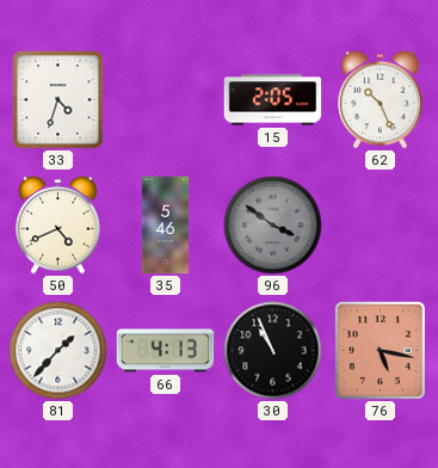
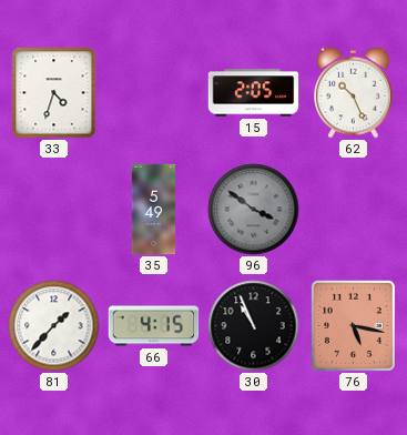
50: 4:41 -> none
35: 5:46 -> 5:49
66: 4:13 -> 4:15
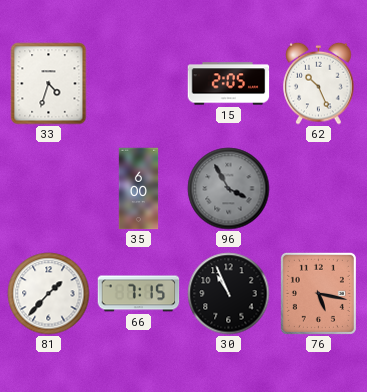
35: 5:49 -> 6:00
96: 3:51 -> 3:55
66: 4:15 -> 7:15
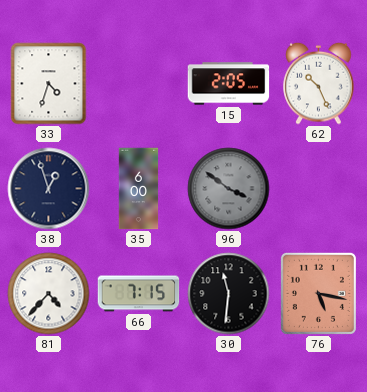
38: none -> 12:57
96: 3:55 -> 3:51
81: 1:37 -> 4:37
30: 10:56 -> 11:31
